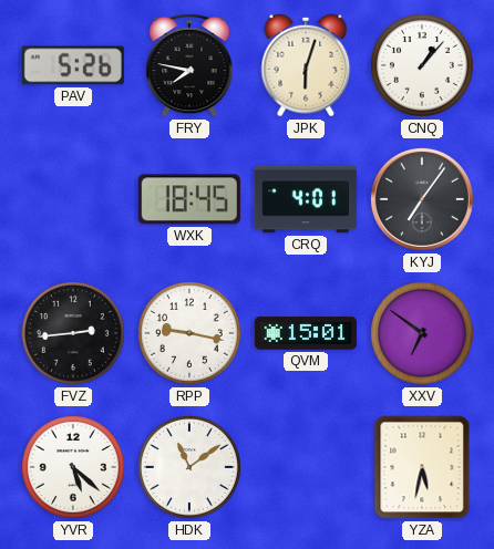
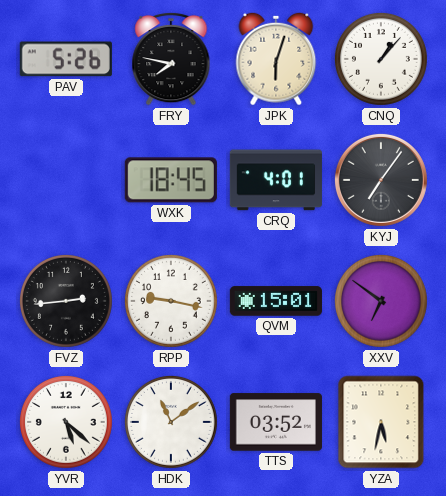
TTS: none -> 03:52
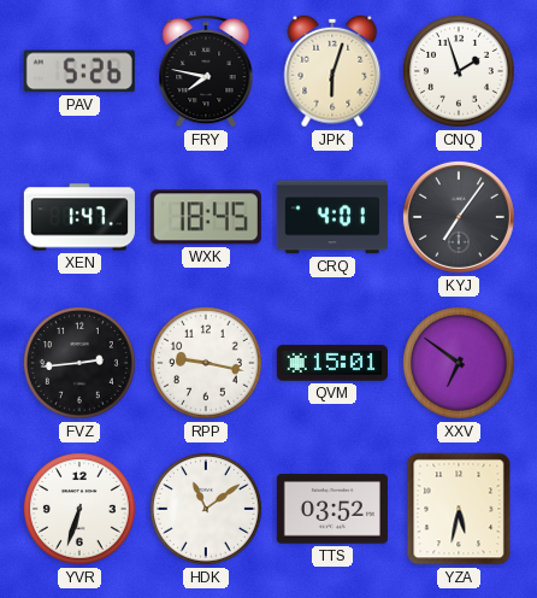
CNQ: 1:07 -> 1:57
XEN: none -> 1:47
YVR: 5:22 -> 6:33
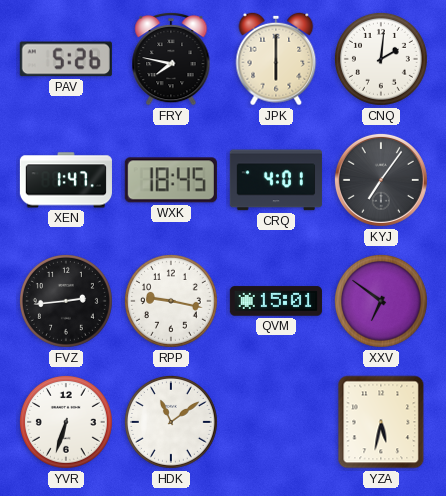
JPK: 6:03 -> 6:00
CNQ: 1:57 -> 2:01
TTS: 03:52 -> none
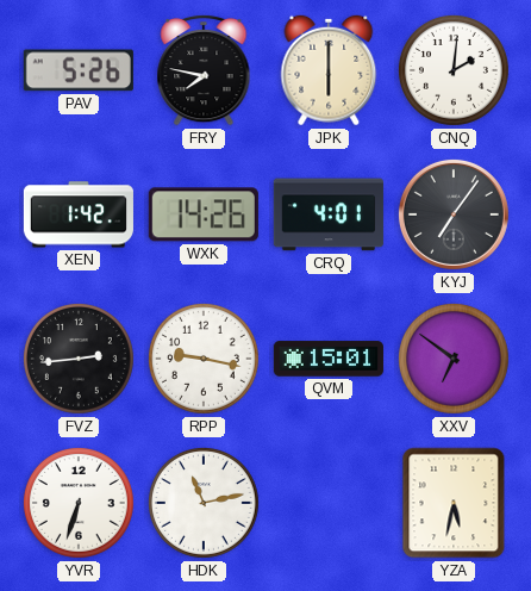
XEN: 1:47 -> 1:42
WXK: 18:45 -> 14:26
HDK: 11:09 -> 11:13
